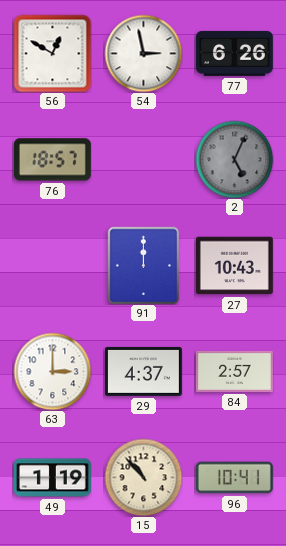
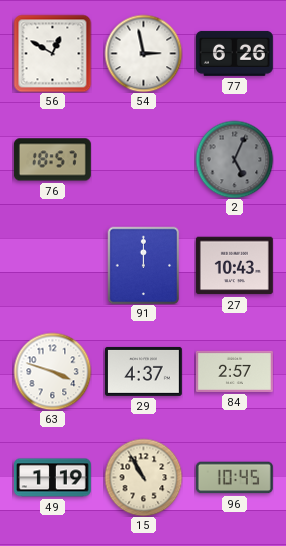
63: 3:00 -> 3:48
15: 10:53 -> 10:55
96: 10:41 -> 10:45
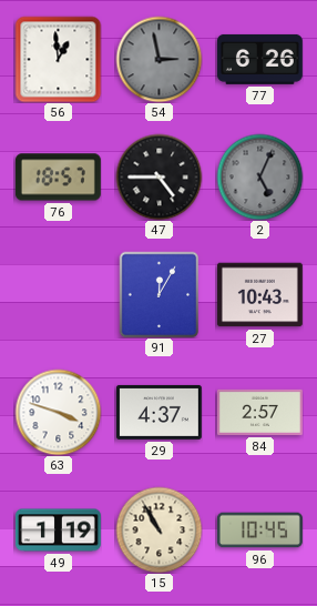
56: 12:50 -> 12:59
54 dial: white -> grey
47: none -> 4:45
91: 12:00 -> 12:05
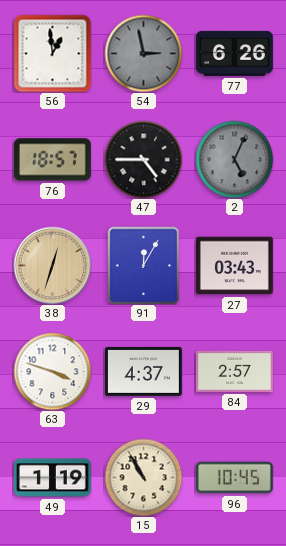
38: none -> 12:33
27: 10:43 -> 03:43
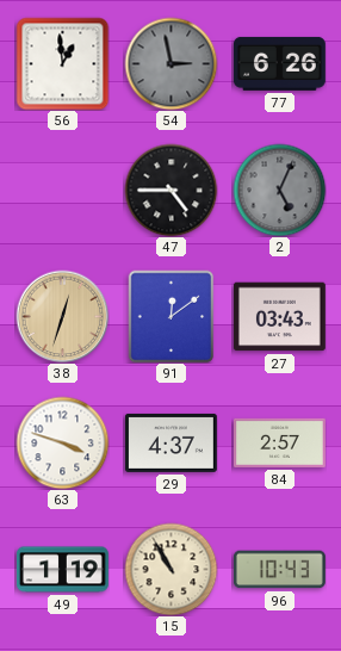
76: 18:57 -> none
91: 12:05 -> 12:09
96: 10:45 -> 10:43
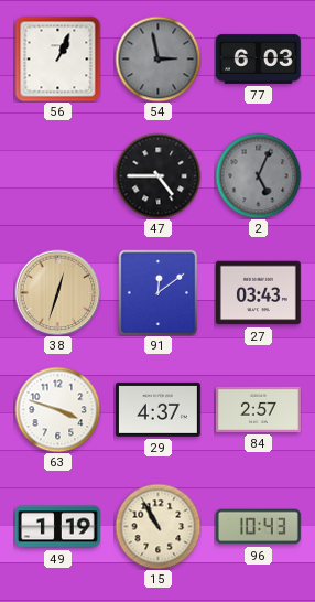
56: 12:59 -> 1:04
77: 6:26 -> 6:03
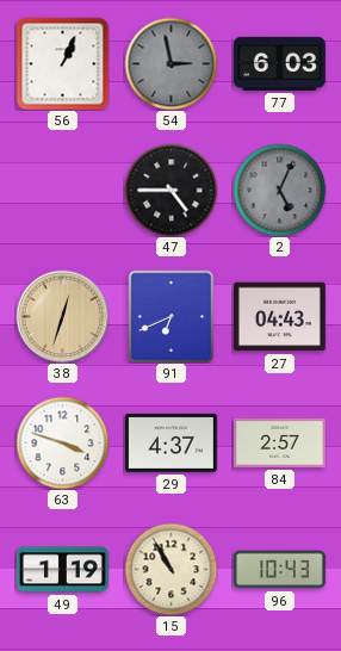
91: 12:09 -> 6:41
27: 03:43 -> 04:43
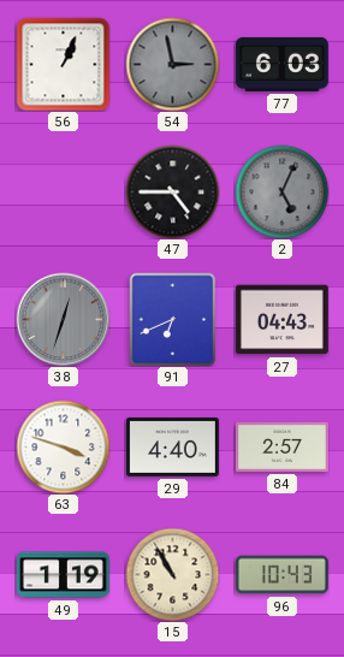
38 dial: champagne -> grey
29: 4:37 -> 4:40
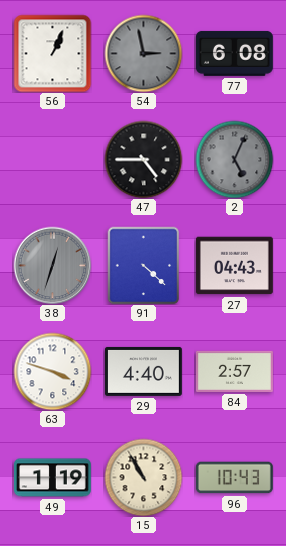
77: 6:03 -> 6:08
91: 6:41 -> 4:22
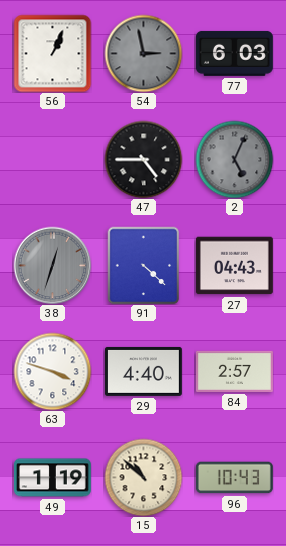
77: 6:08 -> 6:03
15: 10:55 -> 10:52
